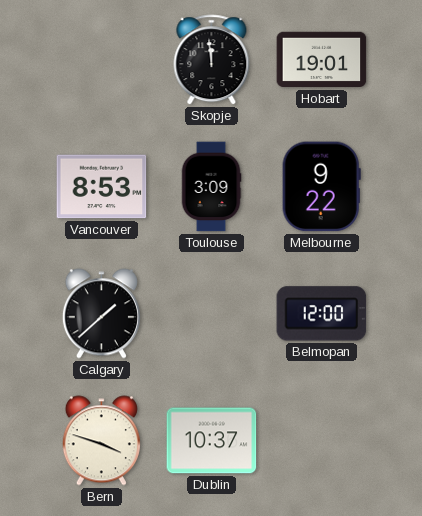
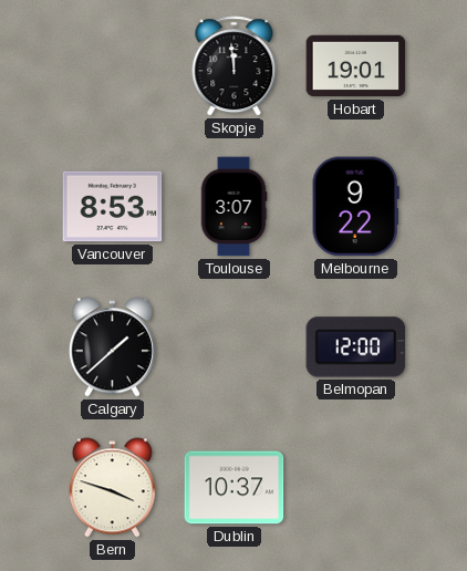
Toulouse: 3:09 -> 3:07
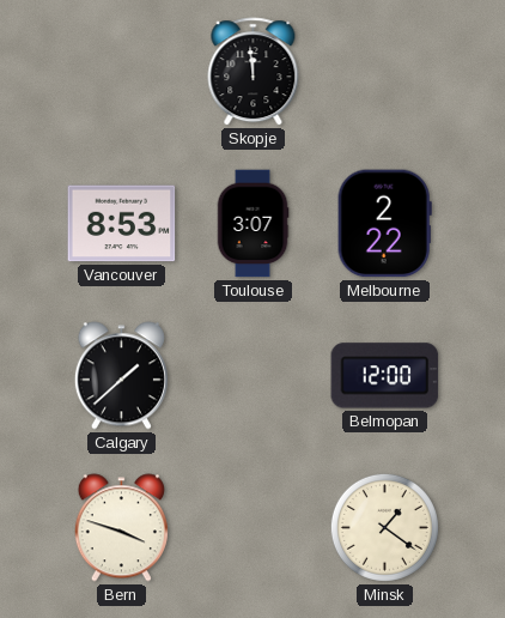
Hobart: 19:01 -> none
Melbourne: 9:22 -> 2:22
Dublin: 10:37 -> none
Minsk: none -> 1:21
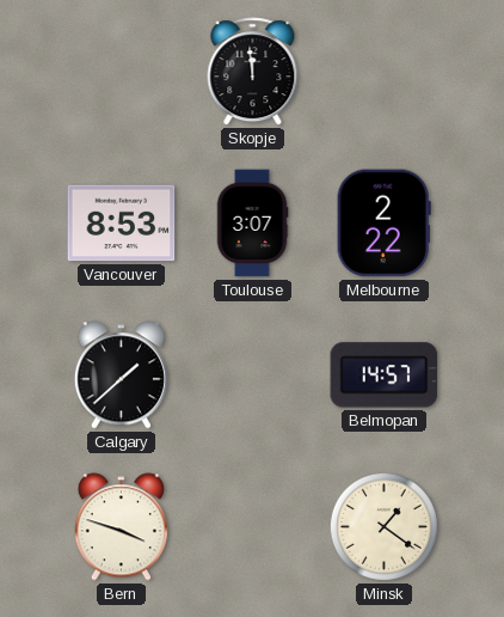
Belmopan: 12:00 -> 14:57
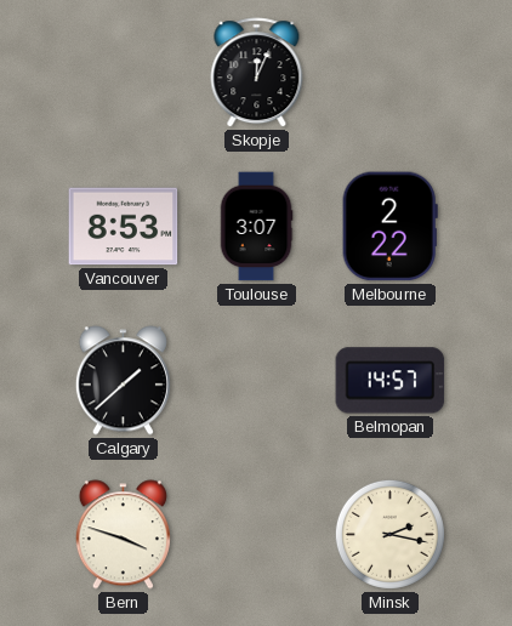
Skopje: 11:59 -> 12:04
Minsk: 1:21 -> 2:17
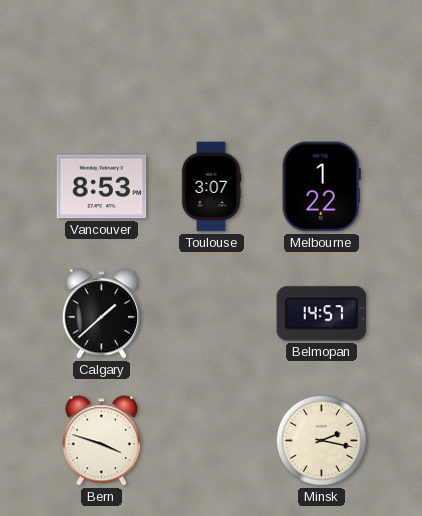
Skopje: 12:04 -> none
Melbourne: 2:22 -> 1:22
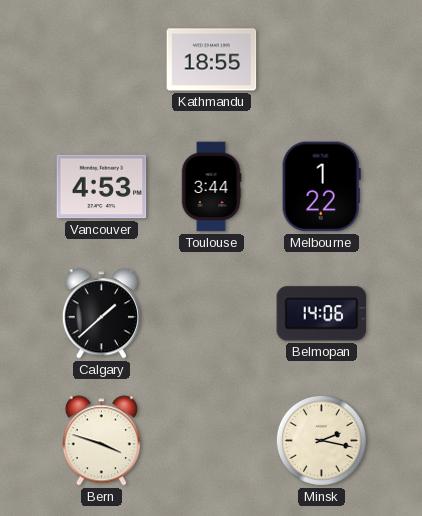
Kathmandu: none -> 18:55
Vancouver: 8:53 -> 4:53
Toulouse: 3:07 -> 3:44
Belmopan: 14:57 -> 14:06
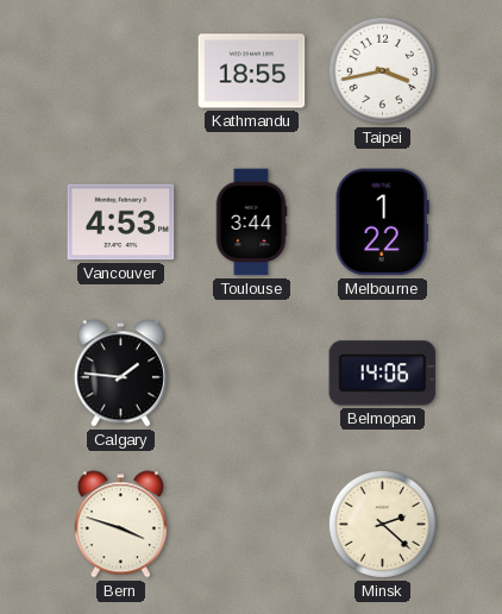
Taipei: none -> 3:43
Calgary: 1:38 -> 1:46
Minsk: 2:17 -> 2:22
